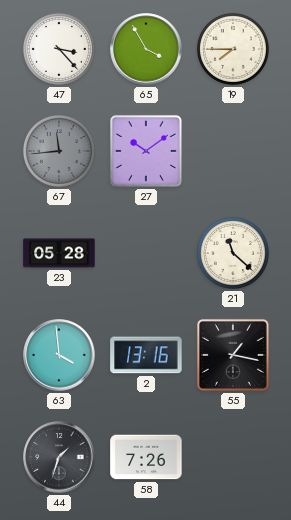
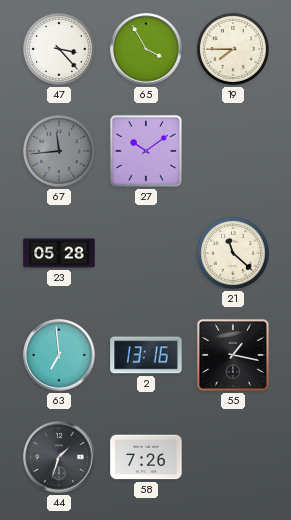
63: 3:59 -> 6:59
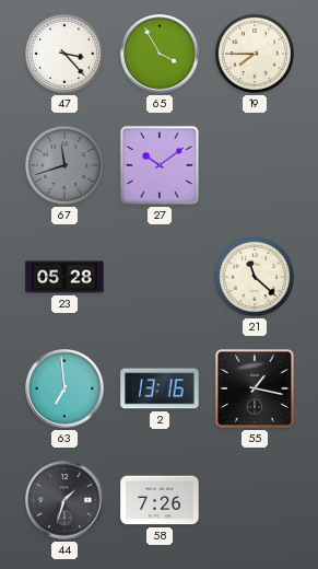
67: 11:44 -> 11:42
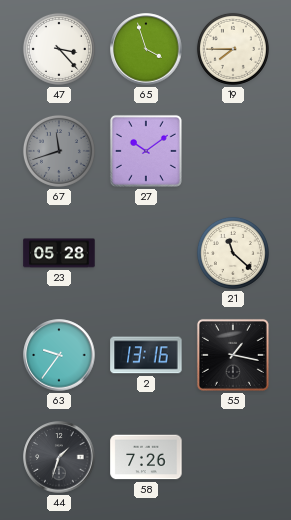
65: 3:55 -> 3:57
63: 6:59 -> 9:36
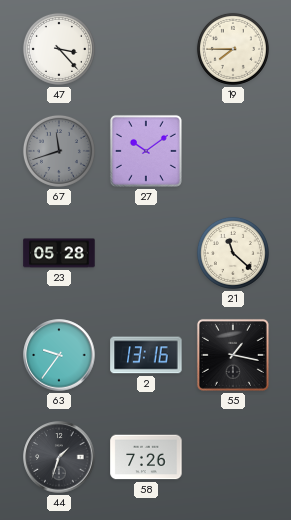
65: 3:57 -> none
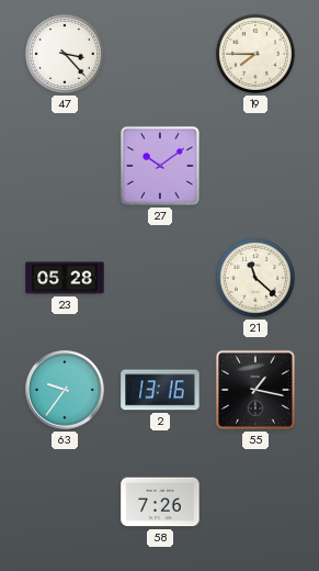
67: 11:42 -> none
44: 1:33 -> none
